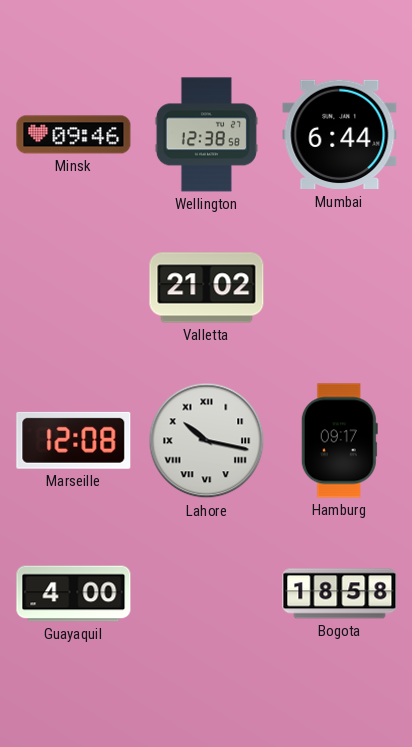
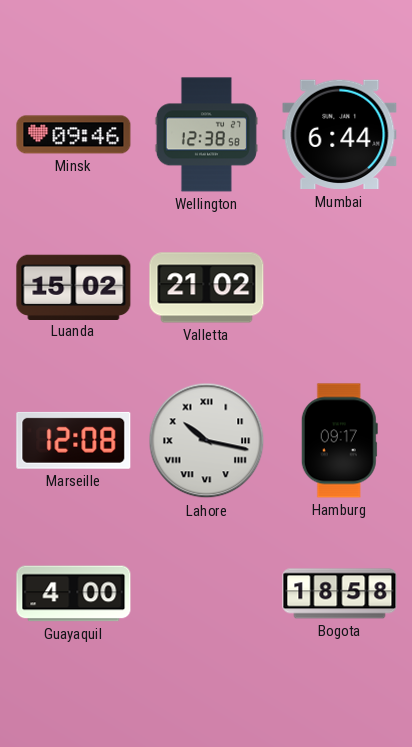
Luanda: none -> 15:02
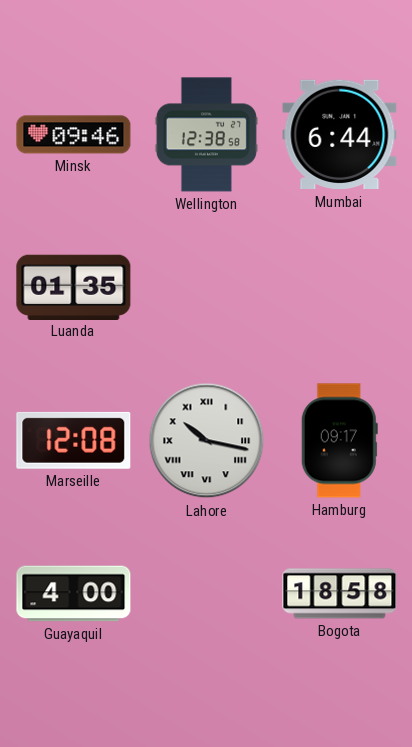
Luanda: 15:02 -> 01:35
Valletta: 21:02 -> none
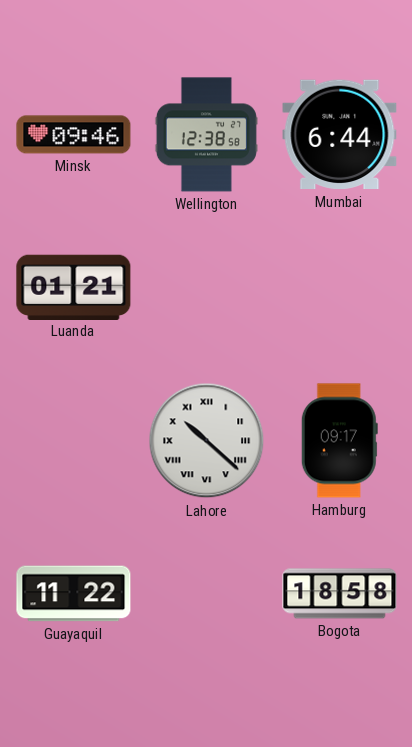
Luanda: 01:35 -> 01:21
Marseille: 12:08 -> none
Lahore: 10:17 -> 10:22
Guayaquil: 4:00 -> 11:22
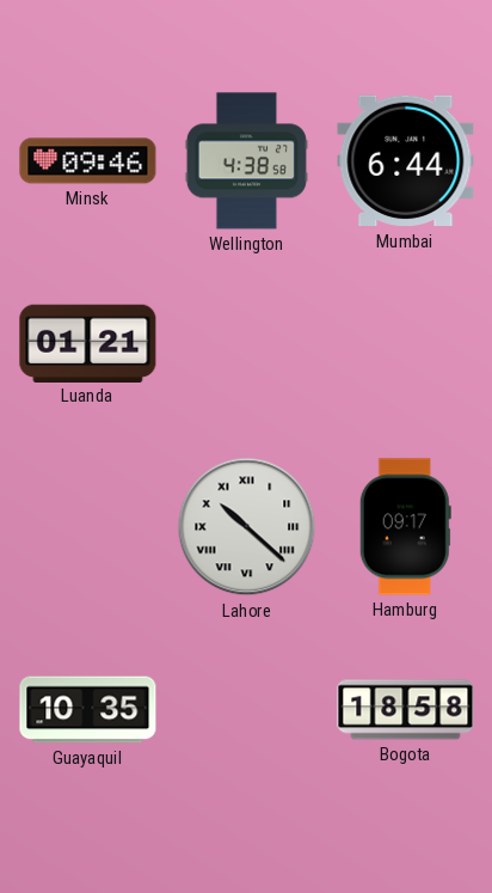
Wellington: 12:38 -> 4:38
Guayaquil: 11:22 -> 10:35
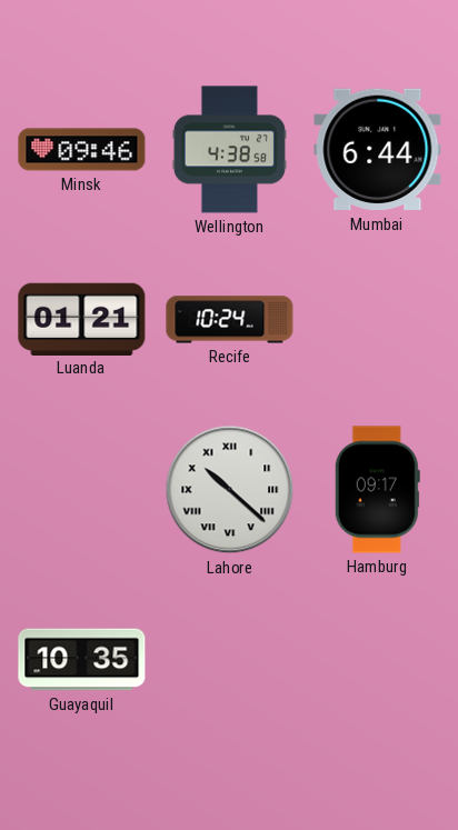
Recife: none -> 10:24
Bogota: 18:58 -> none
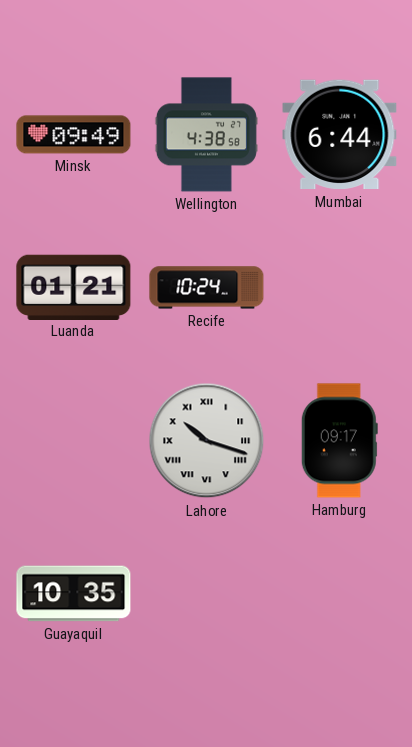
Minsk: 09:46 -> 09:49
Lahore: 10:22 -> 10:18
